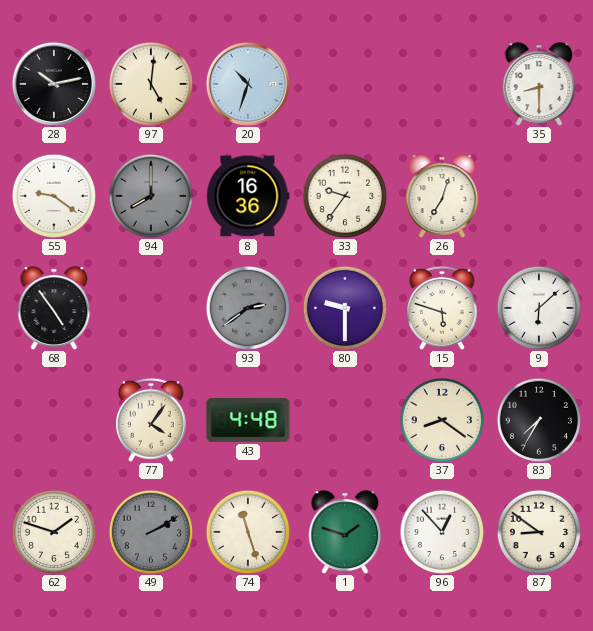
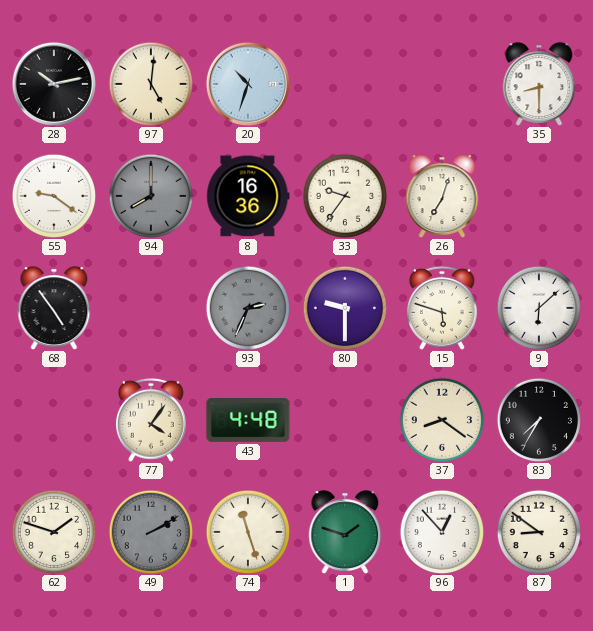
93: 2:39 -> 2:34
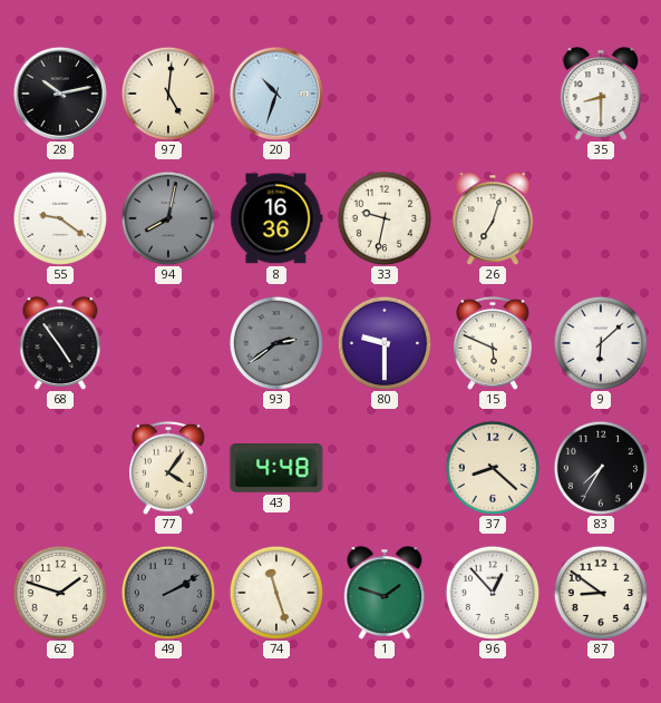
94: 8:00 -> 8:02
33: 9:36 -> 9:32
93: 2:34 -> 2:39
15: 5:48 -> 5:49
37: 8:21 -> 8:22
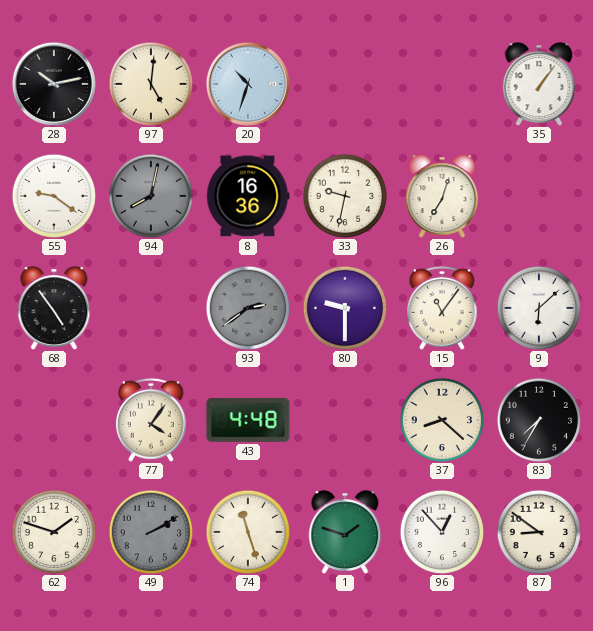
35: 8:30 -> 1:06
15: 5:49 -> 11:06
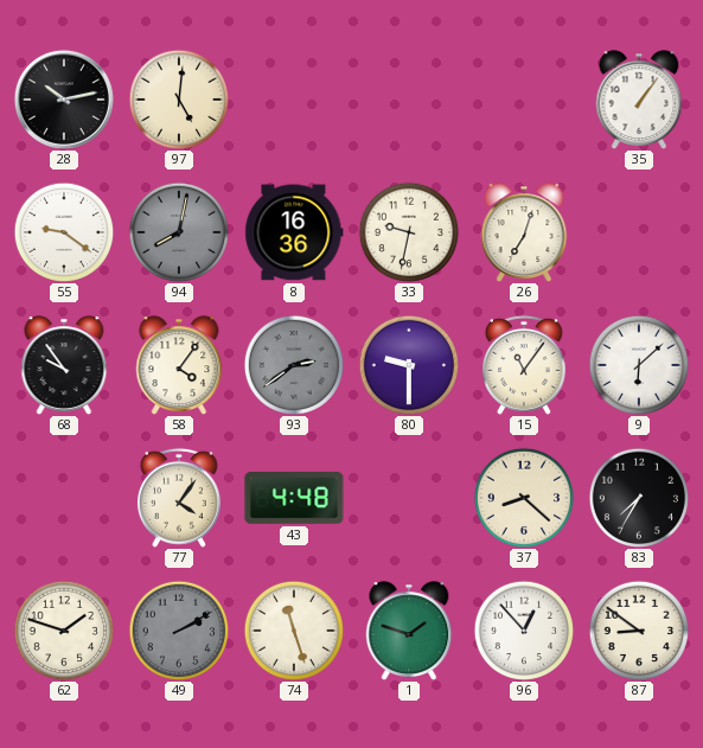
20: 10:33 -> none
68: 4:54 -> 9:54
58: none -> 4:06
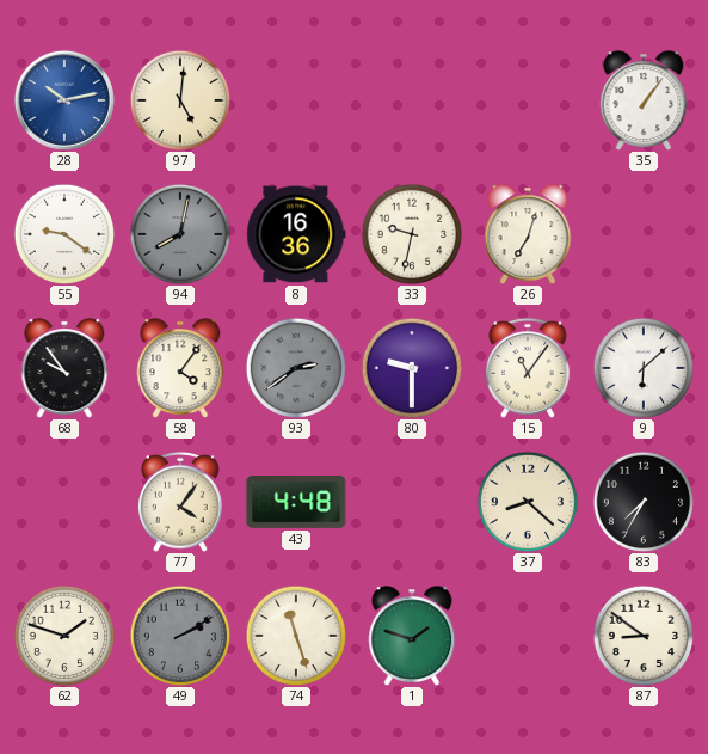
28 dial: black -> blue
96: 12:53 -> none
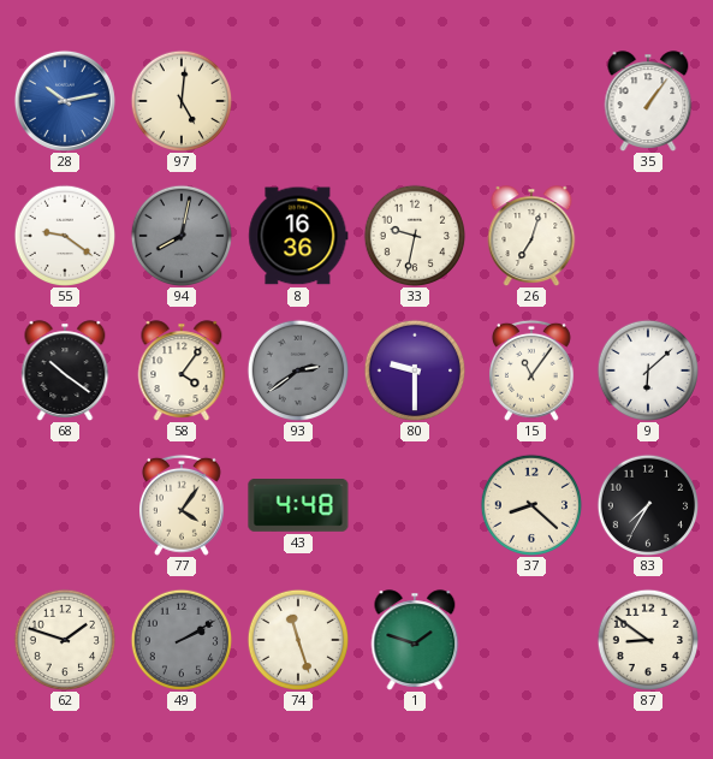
68: 9:54 -> 10:21
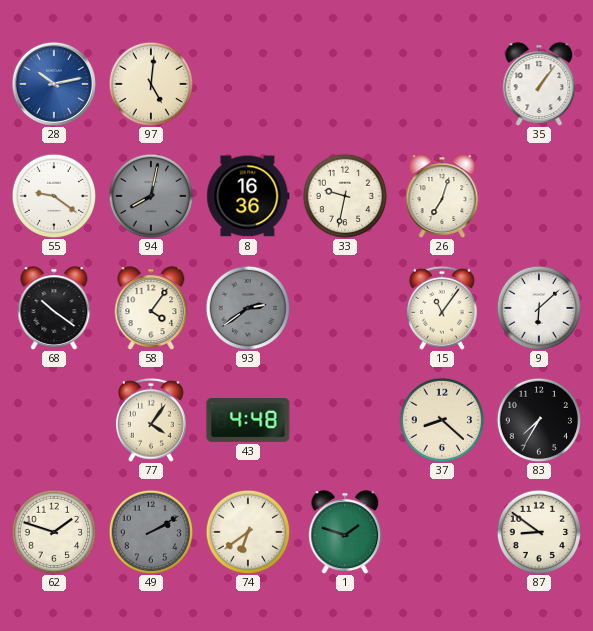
80: 9:30 -> none
74: 11:27 -> 6:39
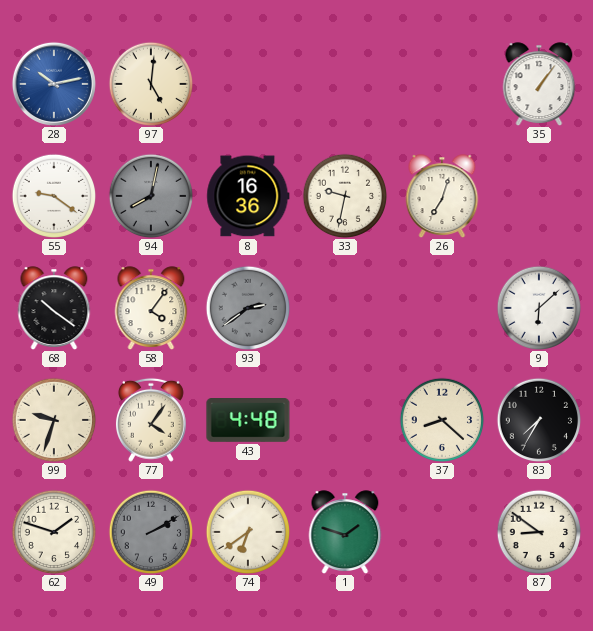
15: 11:06 -> none
99: none -> 9:33
